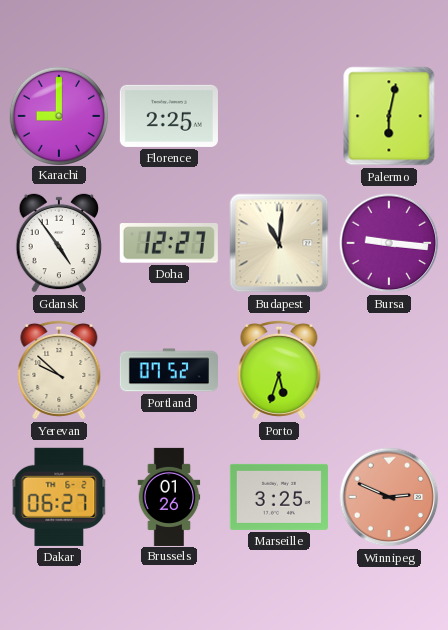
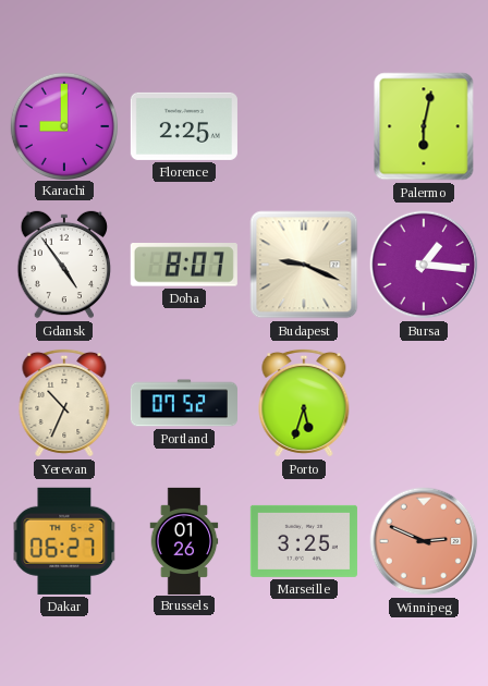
Doha: 12:27 -> 8:07
Budapest: 11:01 -> 9:19
Bursa: 9:16 -> 1:16
Yerevan: 9:52 -> 10:34
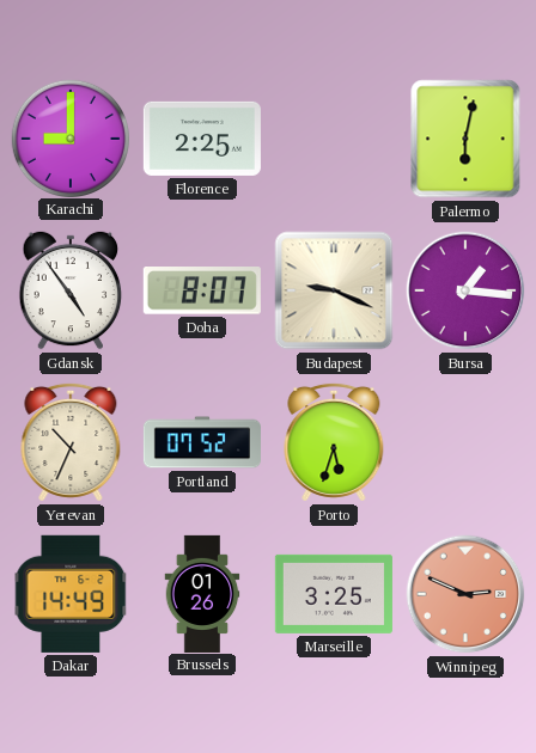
Dakar: 06:27 -> 14:49
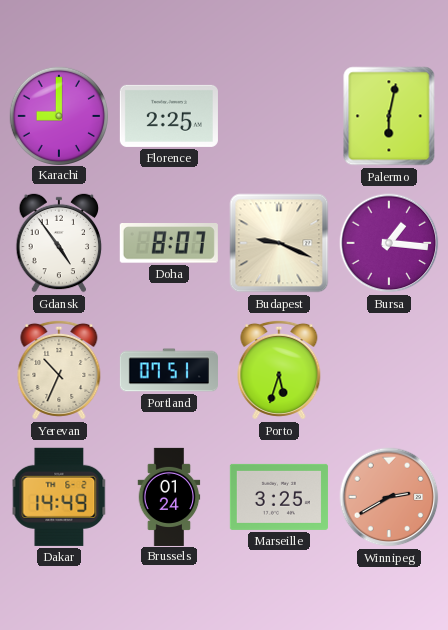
Portland: 07:52 -> 07:51
Brussels: 01:26 -> 01:24
Winnipeg: 2:49 -> 2:40
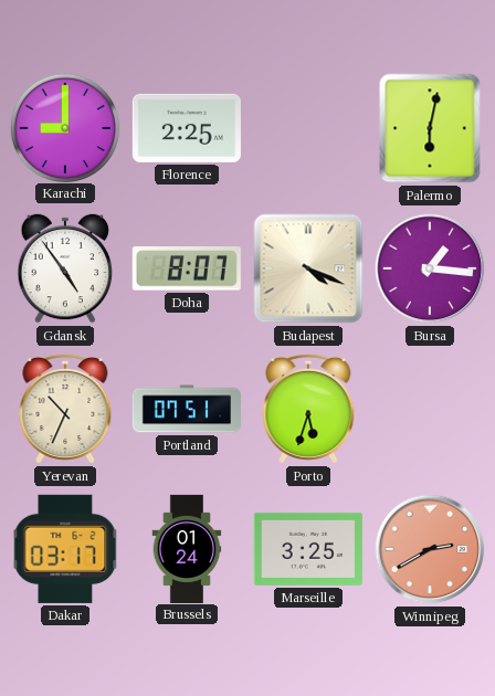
Budapest: 9:19 -> 4:19
Dakar: 14:49 -> 03:17
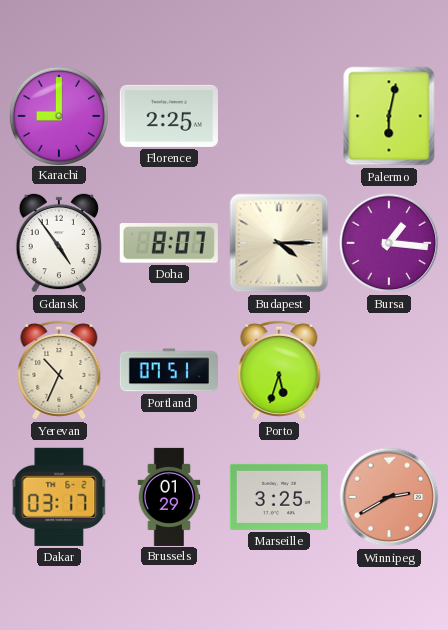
Budapest: 4:19 -> 4:15
Brussels: 01:24 -> 01:29
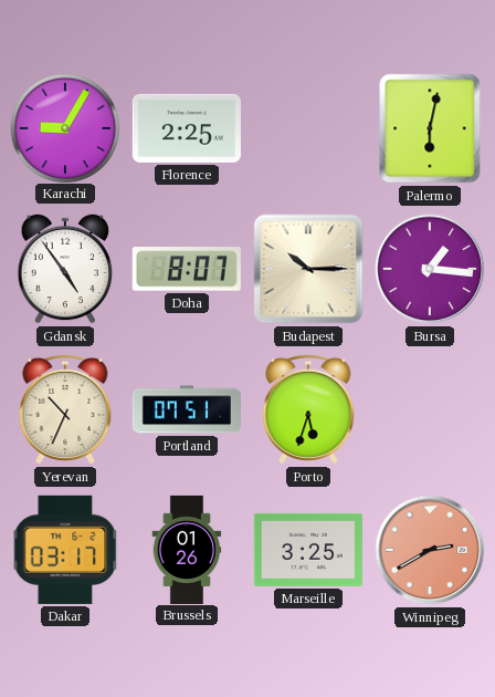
Karachi: 9:00 -> 9:05
Budapest: 4:15 -> 10:15
Brussels: 01:29 -> 01:26
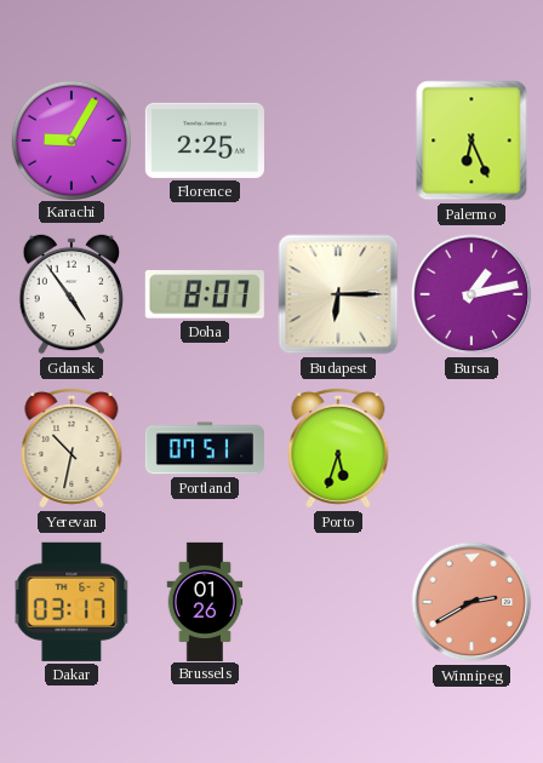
Palermo: 6:02 -> 6:26
Budapest: 10:15 -> 6:15
Bursa: 1:16 -> 1:13
Yerevan: 10:34 -> 10:32
Marseille: 3:25 -> none
